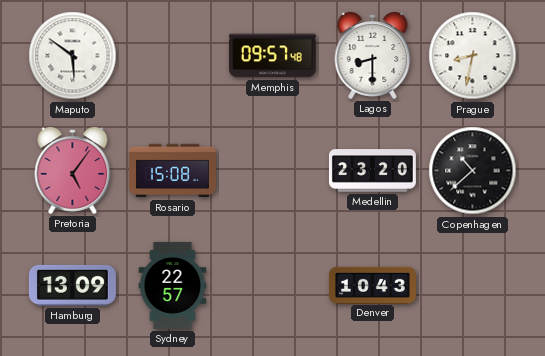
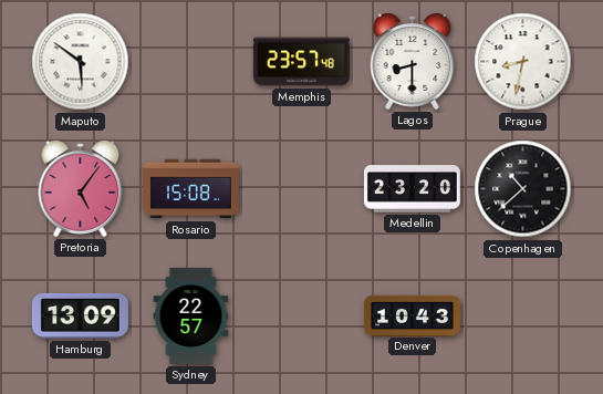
Memphis: 09:57 -> 23:57
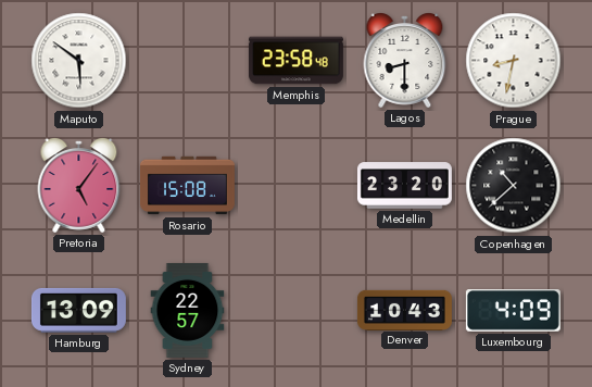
Memphis: 23:57 -> 23:58
Luxembourg: none -> 4:09
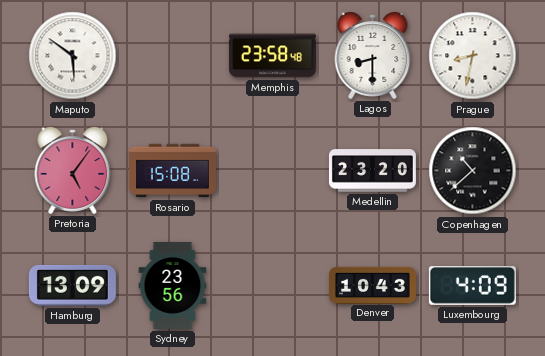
Sydney: 22:57 -> 23:56
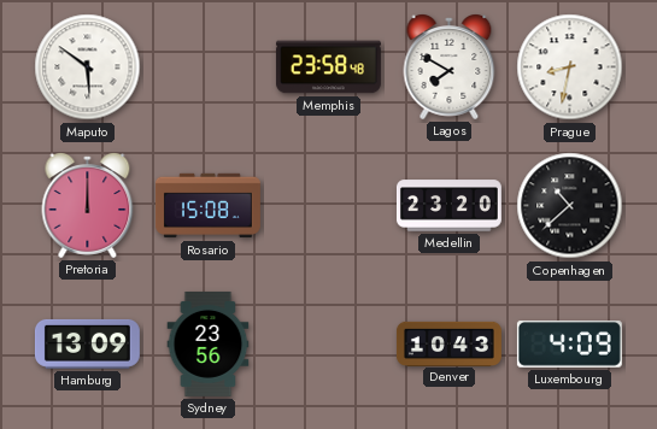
Lagos: 8:30 -> 7:50
Pretoria: 5:06 -> 12:00
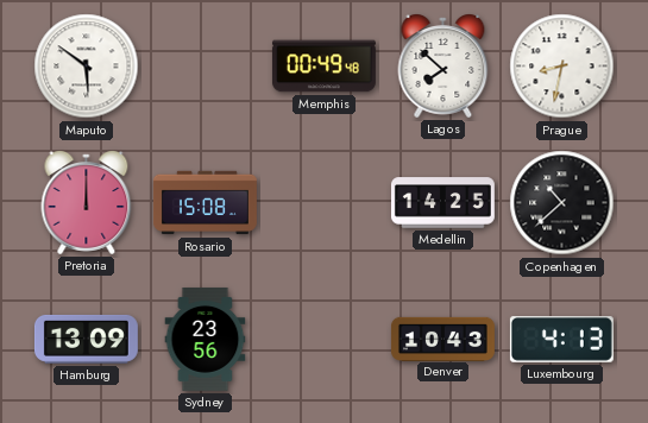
Memphis: 23:58 -> 00:49
Lagos: 7:50 -> 7:52
Medellin: 23:20 -> 14:25
Luxembourg: 4:09 -> 4:13
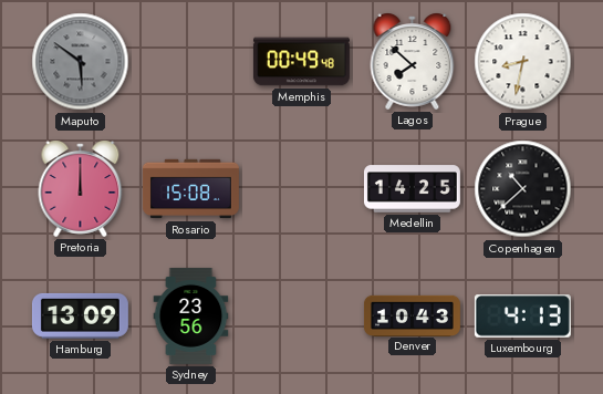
Maputo dial: white -> grey
